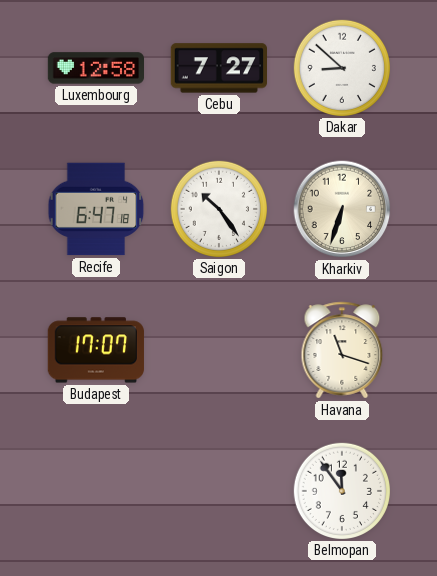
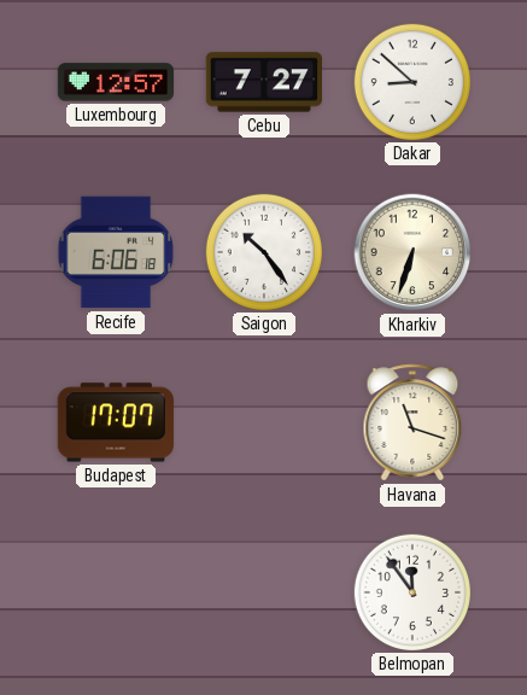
Luxembourg: 12:58 -> 12:57
Recife: 6:47 -> 6:06
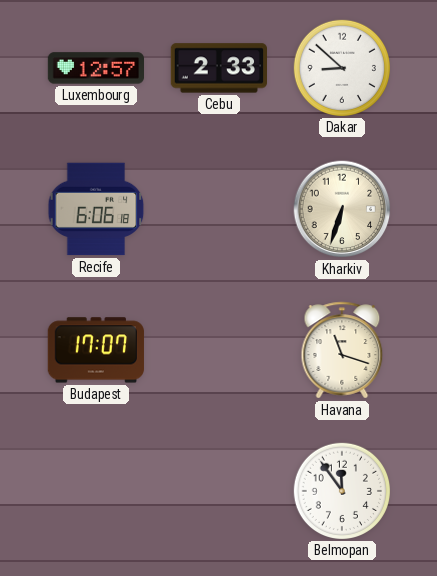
Cebu: 7:27 -> 2:33
Saigon: 10:24 -> none
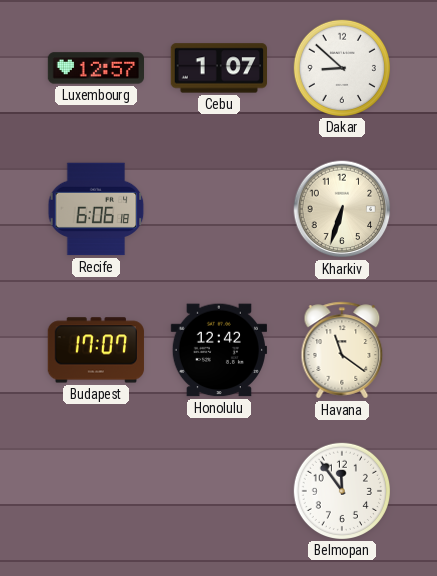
Cebu: 2:33 -> 1:07
Honolulu: none -> 12:42
Havana: 11:18 -> 11:21
